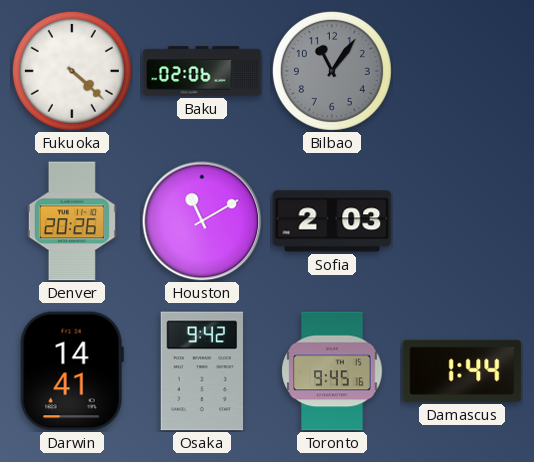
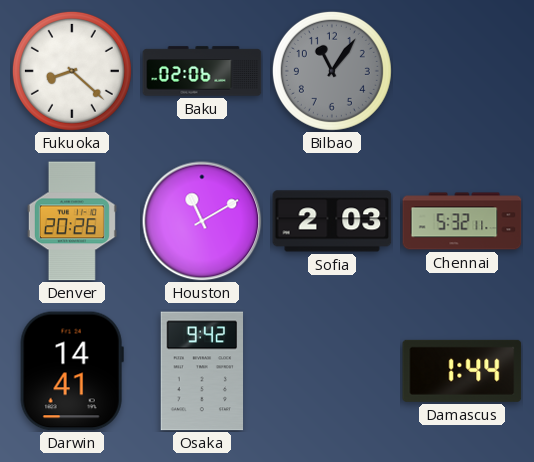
Fukuoka: 4:22 -> 8:22
Chennai: none -> 5:32
Toronto: 9:45 -> none
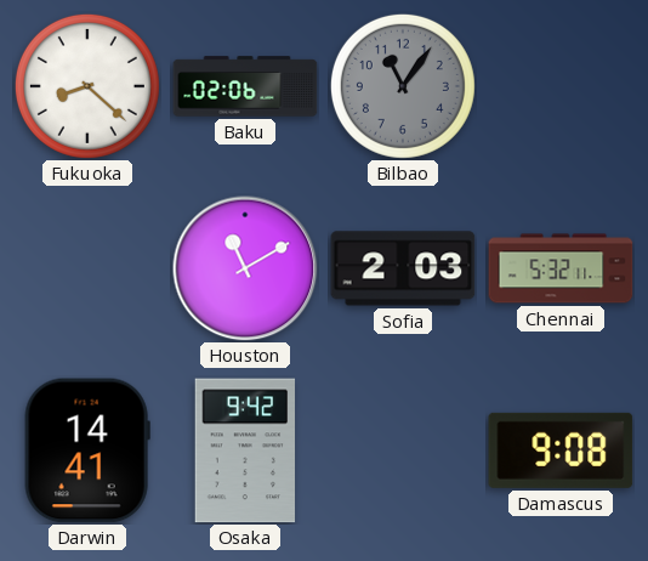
Denver: 20:26 -> none
Damascus: 1:44 -> 9:08
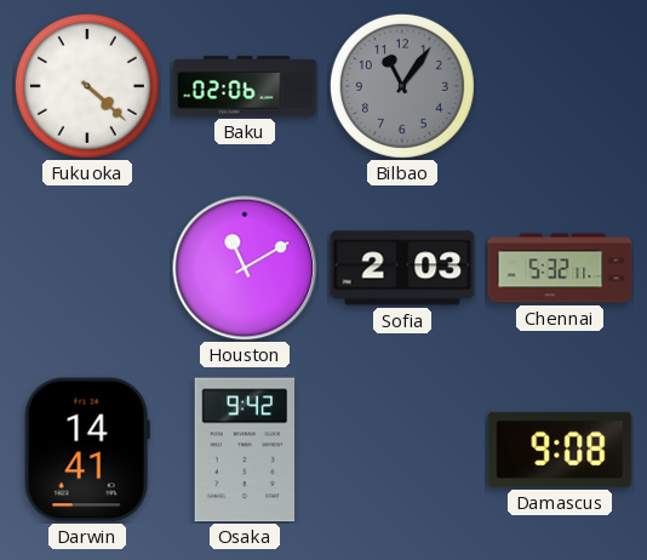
Fukuoka: 8:22 -> 4:22
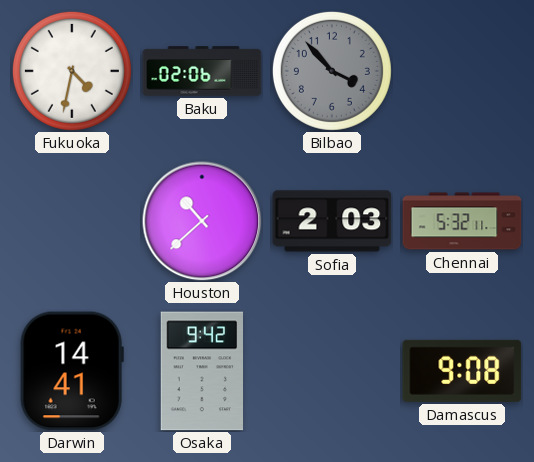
Fukuoka: 4:22 -> 4:32
Bilbao: 11:06 -> 3:53
Houston: 11:10 -> 10:38
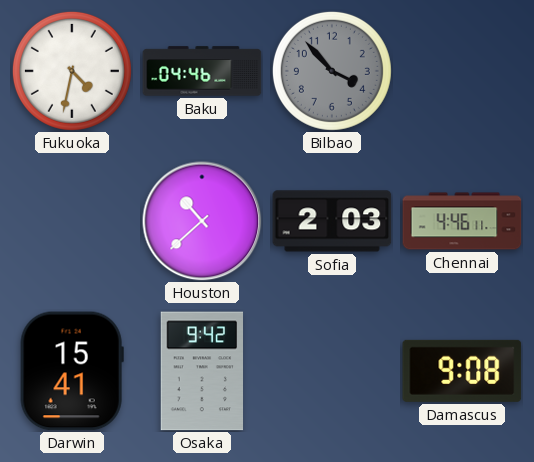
Baku: 02:06 -> 04:46
Chennai: 5:32 -> 4:46
Darwin: 14:41 -> 15:41
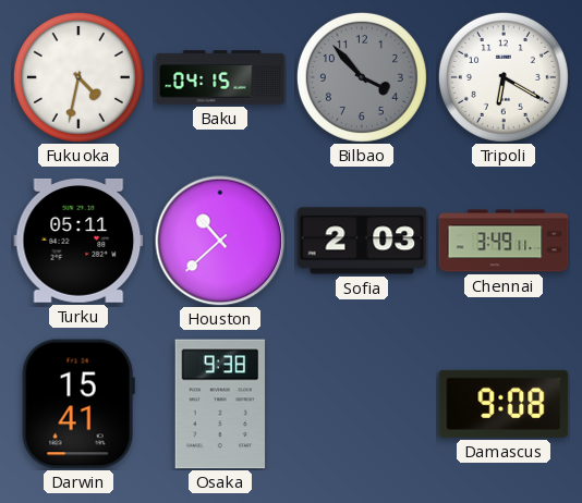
Baku: 04:46 -> 04:15
Tripoli: none -> 6:20
Turku: none -> 05:11
Chennai: 4:46 -> 3:49
Osaka: 9:42 -> 9:38
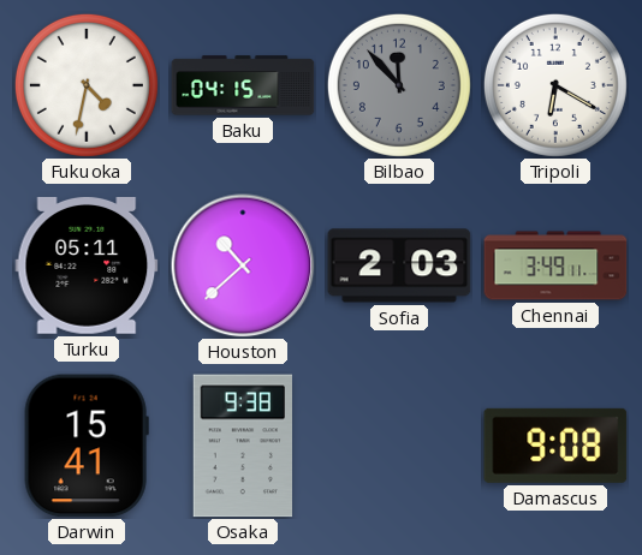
Bilbao: 3:53 -> 11:53
